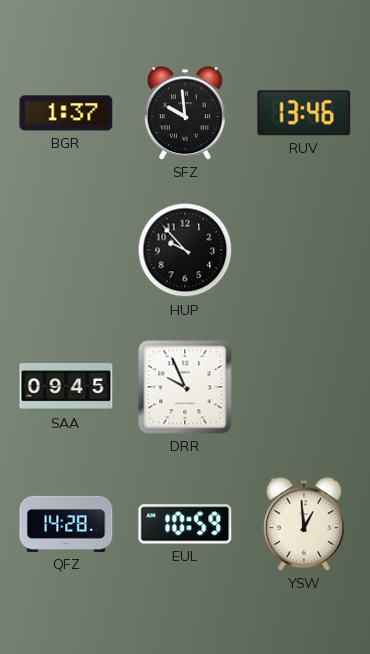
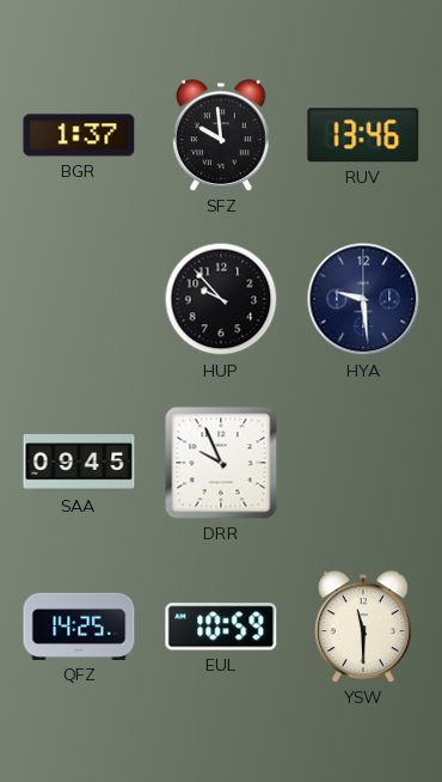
HYA: none -> 9:29
QFZ: 14:28 -> 14:25
YSW: 12:59 -> 11:30
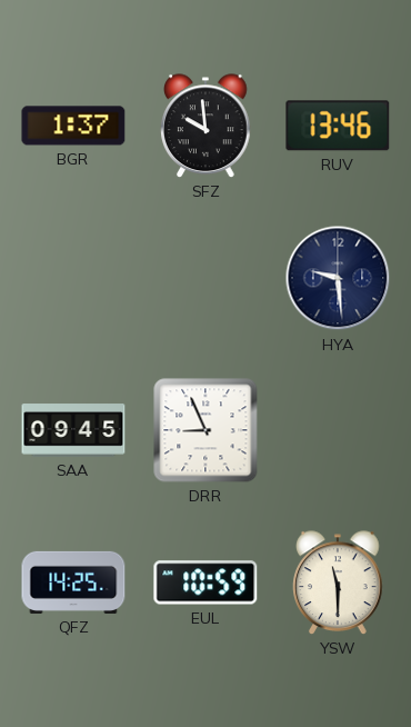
HUP: 9:53 -> none
DRR: 9:56 -> 8:56
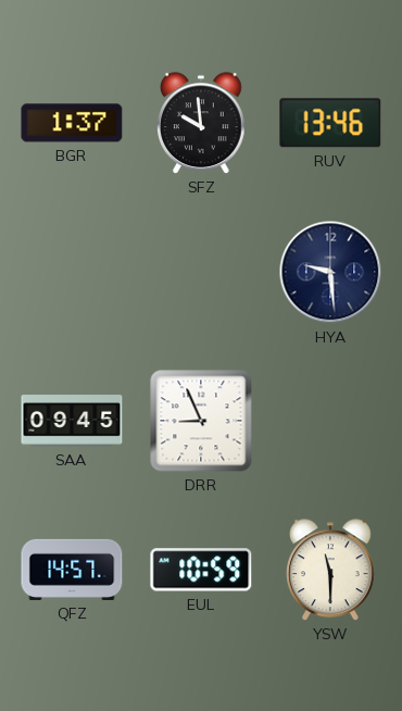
QFZ: 14:25 -> 14:57
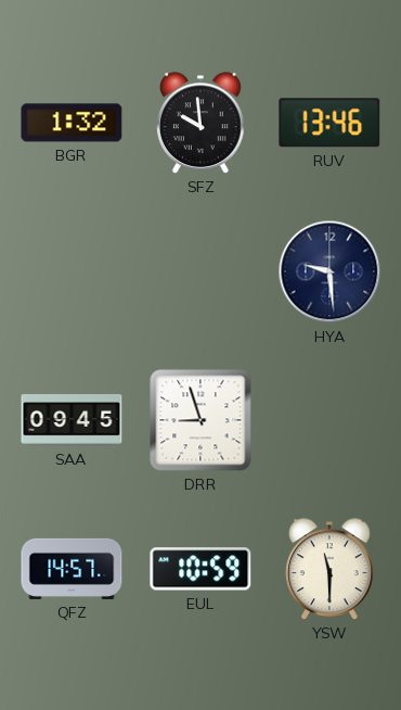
BGR: 1:37 -> 1:32
DRR: 8:56 -> 8:57
